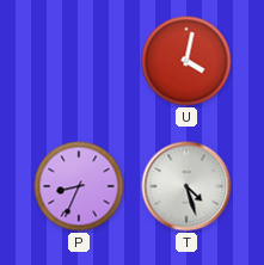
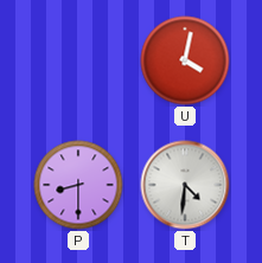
P: 8:34 -> 8:30
T: 4:27 -> 4:31
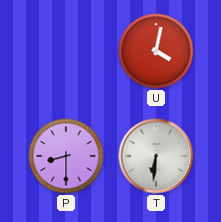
T: 4:31 -> 6:31
